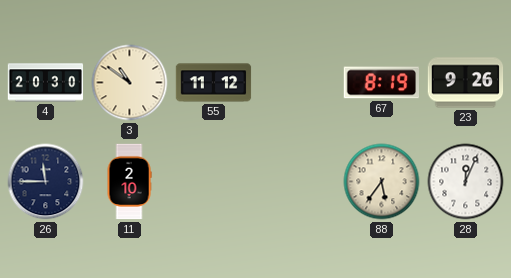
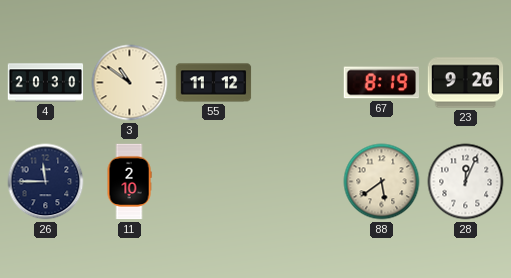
88: 5:36 -> 5:39
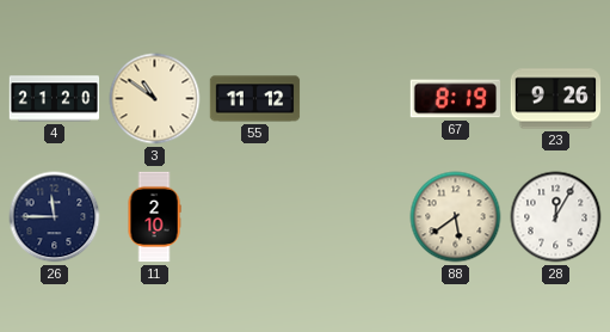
4: 20:30 -> 21:20
28: 12:04 -> 12:05
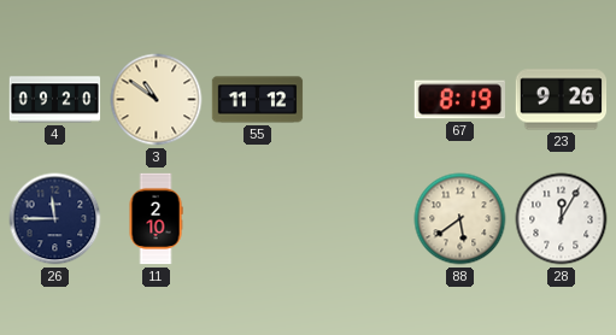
4: 21:20 -> 09:20
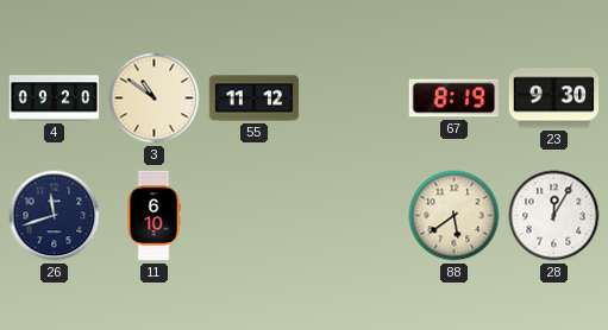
23: 9:26 -> 9:30
26: 11:45 -> 11:42
11: 2:10 -> 6:10
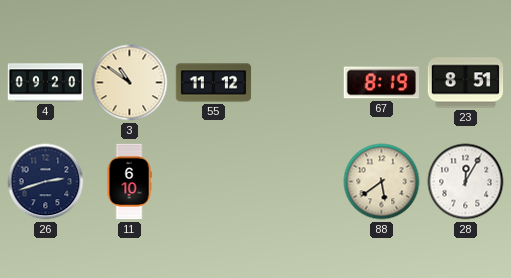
23: 9:30 -> 8:51
26: 11:42 -> 2:42
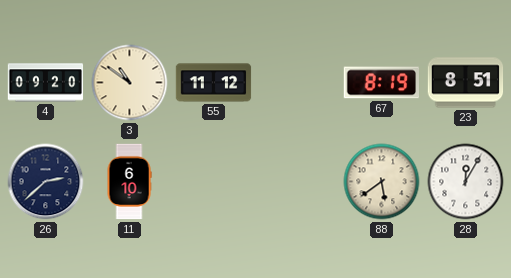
26: 2:42 -> 2:38
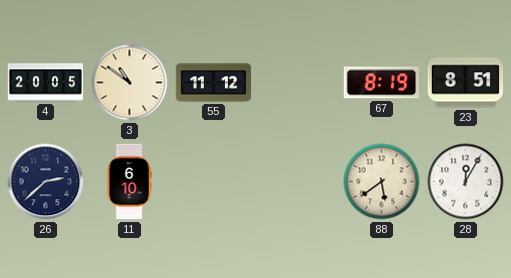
4: 09:20 -> 20:05
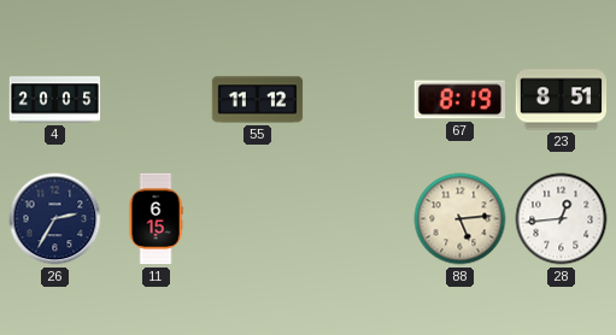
3: 10:51 -> none
26: 2:38 -> 2:35
11: 6:10 -> 6:15
88: 5:39 -> 5:14
28: 12:05 -> 12:44
